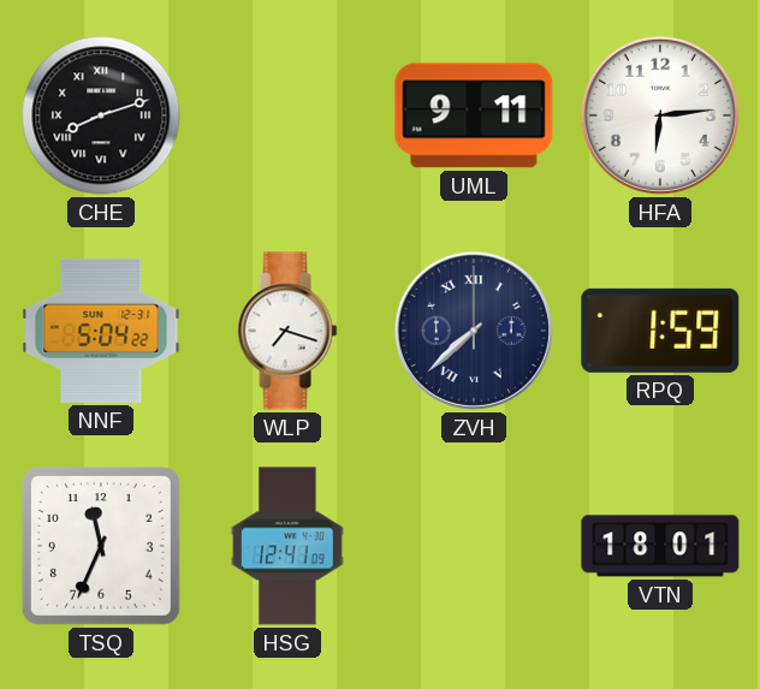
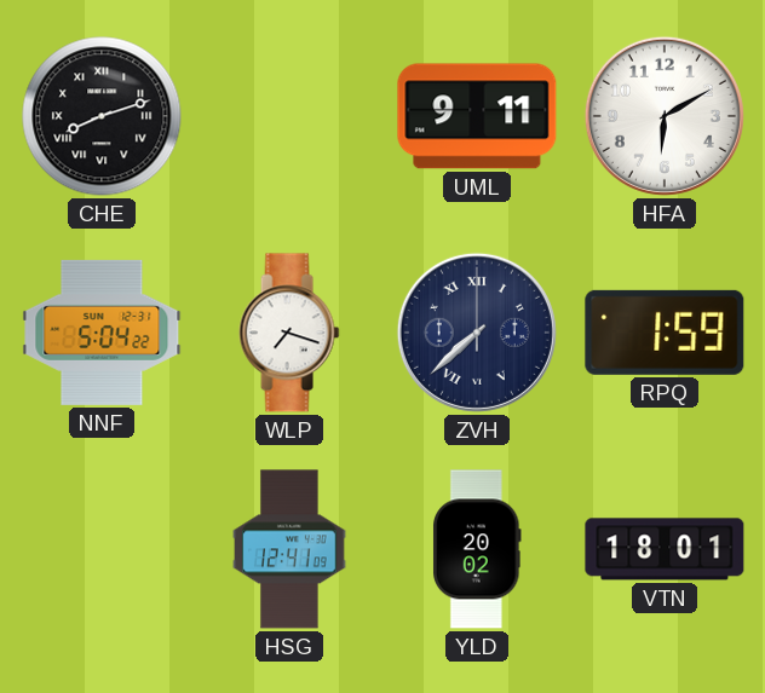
HFA: 6:14 -> 6:10
TSQ: 11:34 -> none
YLD: none -> 20:02
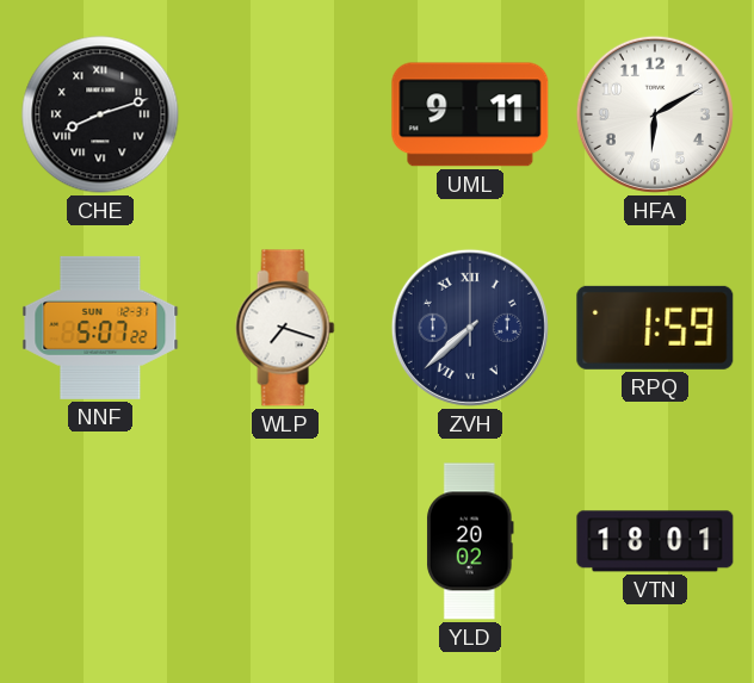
NNF: 5:04 -> 5:07
HSG: 12:41 -> none
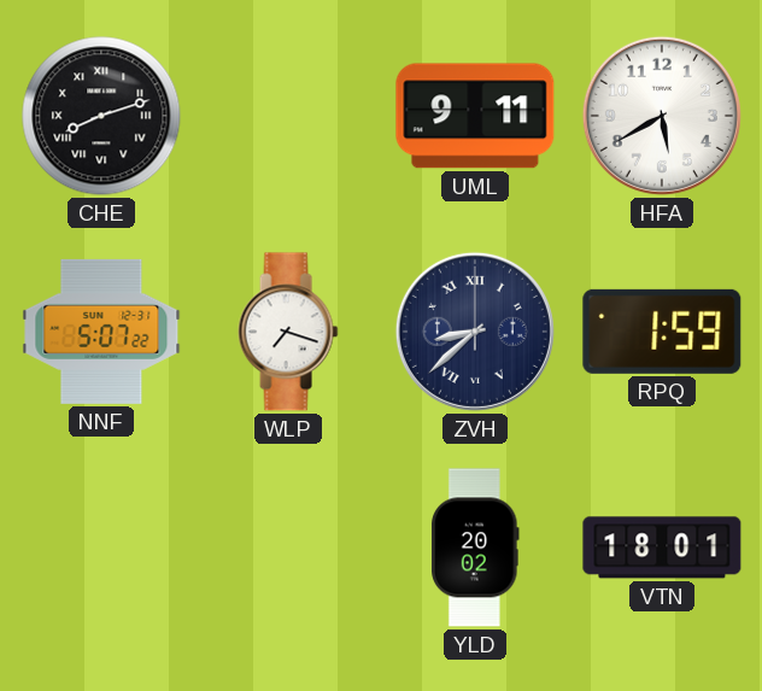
HFA: 6:10 -> 5:40
ZVH: 7:38 -> 8:38
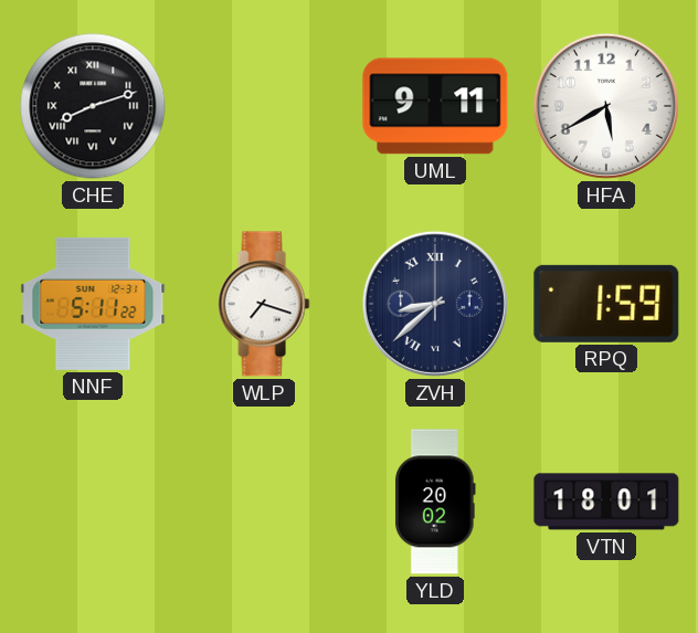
NNF: 5:07 -> 5:11
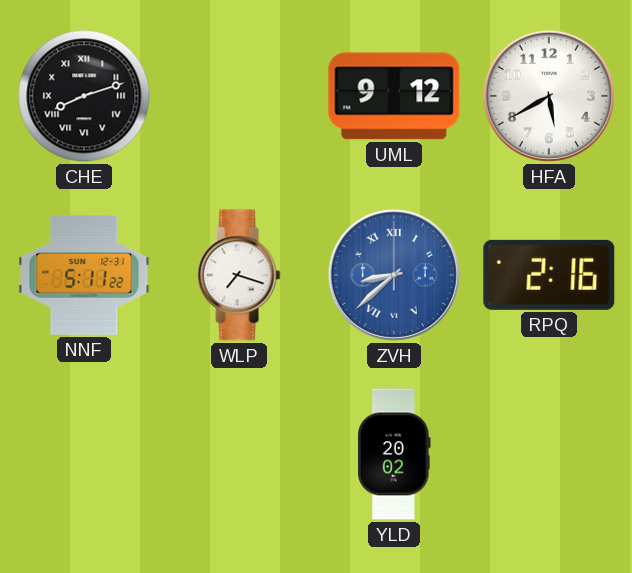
UML: 9:11 -> 9:12
ZVH dial: navy -> blue
RPQ: 1:59 -> 2:16
VTN: 18:01 -> none
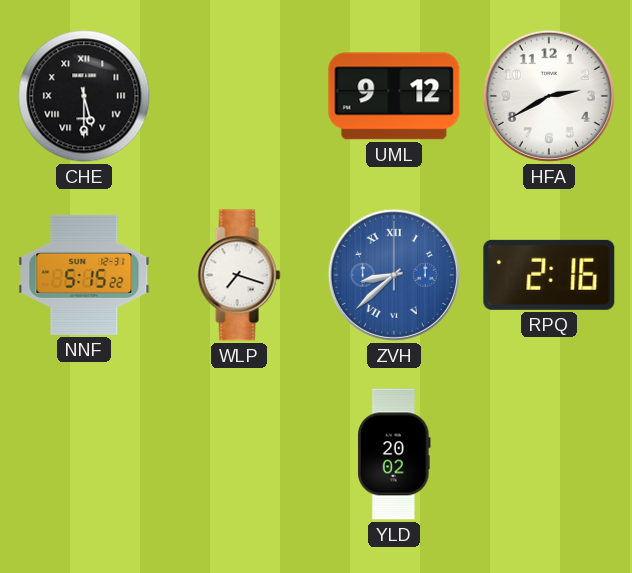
CHE: 8:12 -> 5:30
HFA: 5:40 -> 2:40
NNF: 5:11 -> 5:15
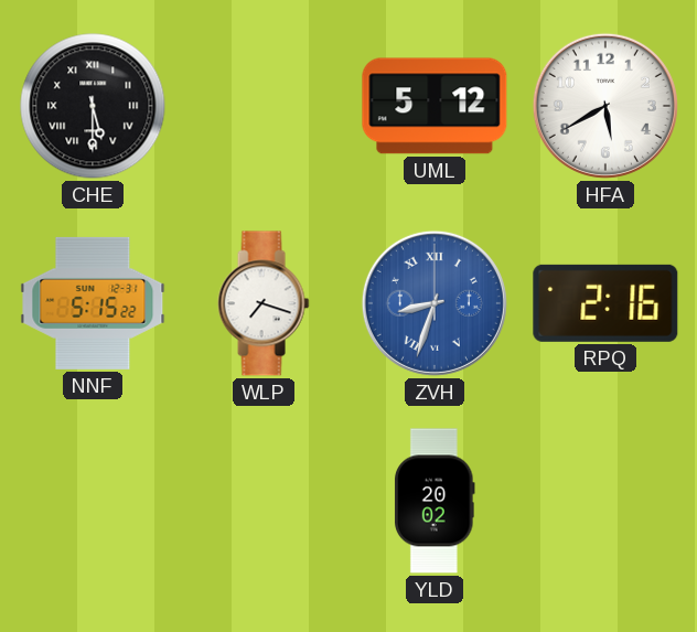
UML: 9:12 -> 5:12
HFA: 2:40 -> 5:40
ZVH: 8:38 -> 8:33
